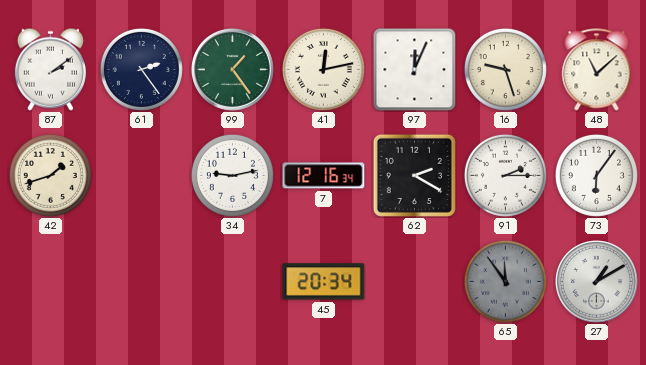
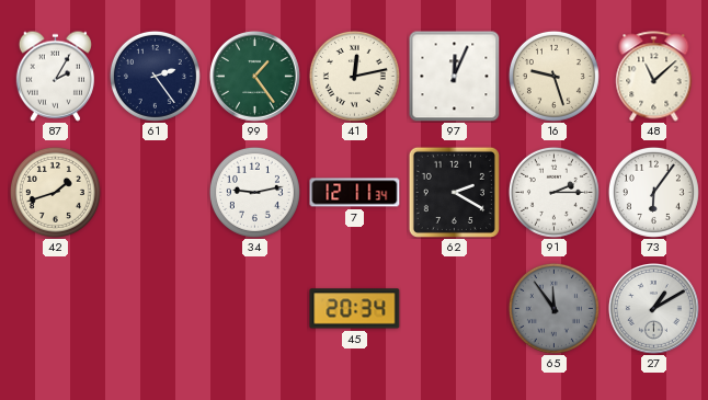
87: 2:09 -> 2:05
7: 12:16 -> 12:11
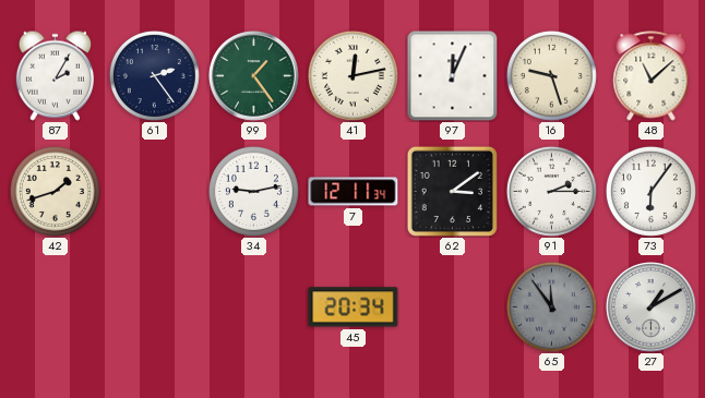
62: 2:20 -> 3:09
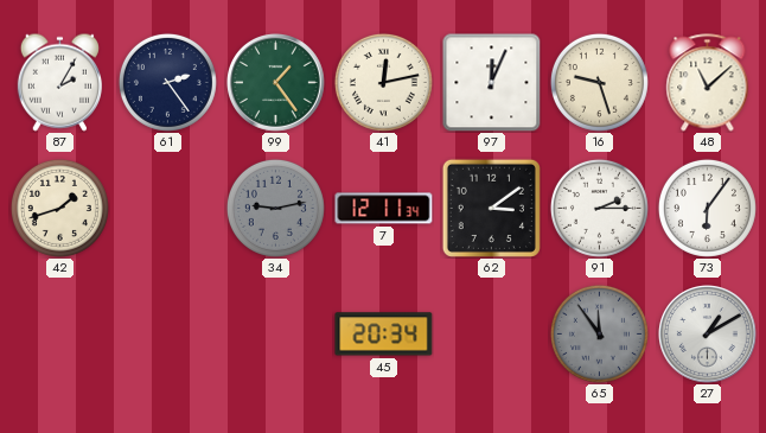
34 dial: white -> grey
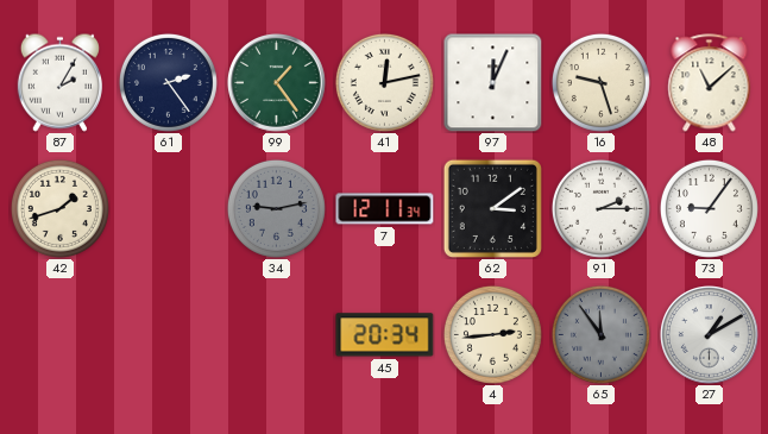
73: 6:06 -> 9:06
4: none -> 2:44
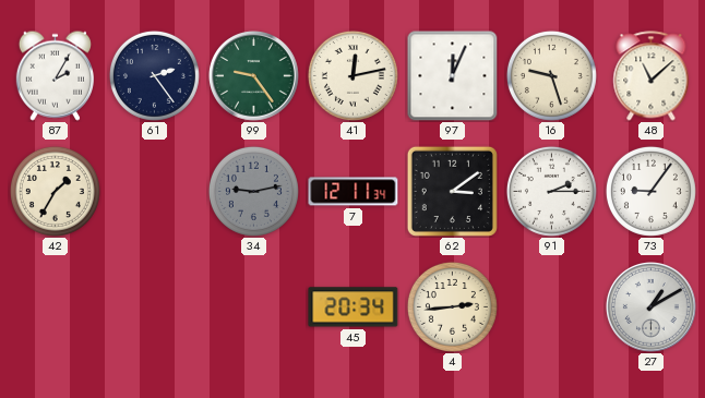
99: 1:24 -> 9:24
42: 1:42 -> 1:35
65: 11:54 -> none
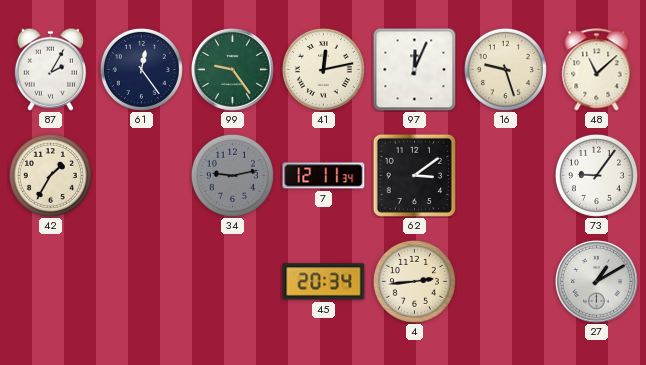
61: 2:24 -> 12:24
91: 2:15 -> none
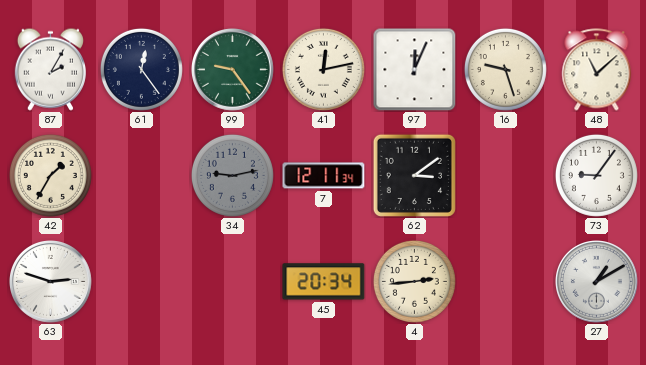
63: none -> 2:48
